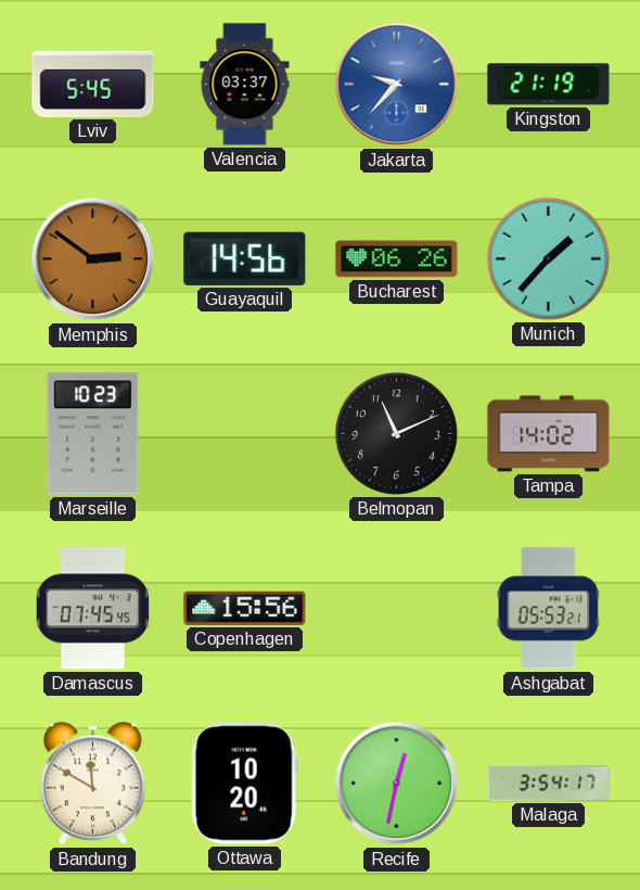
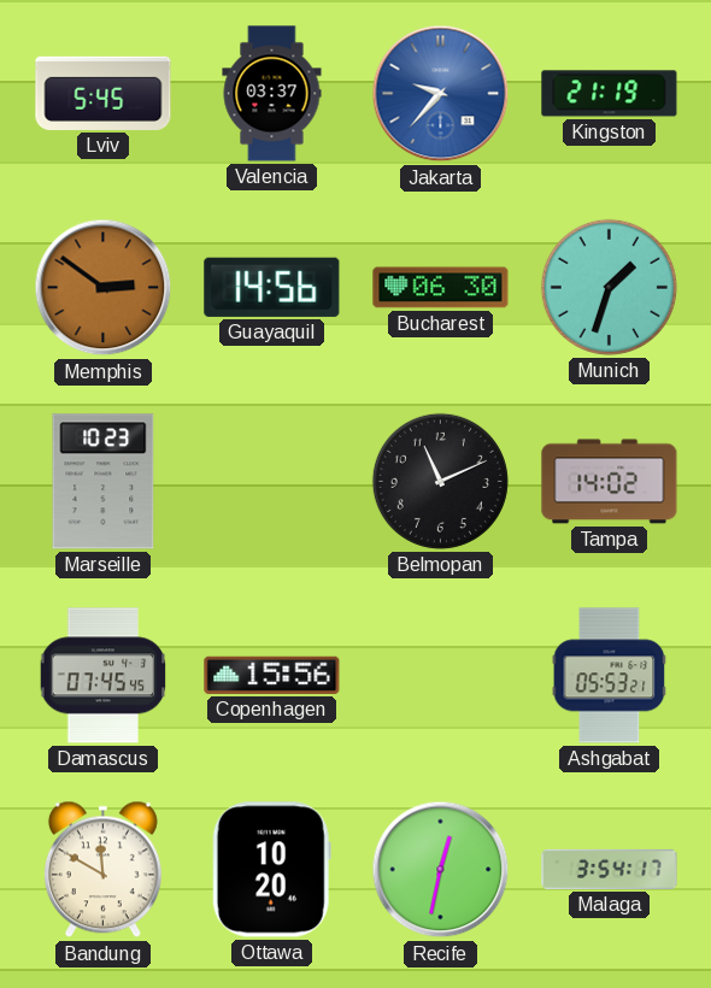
Bucharest: 06:26 -> 06:30
Munich: 1:37 -> 1:33
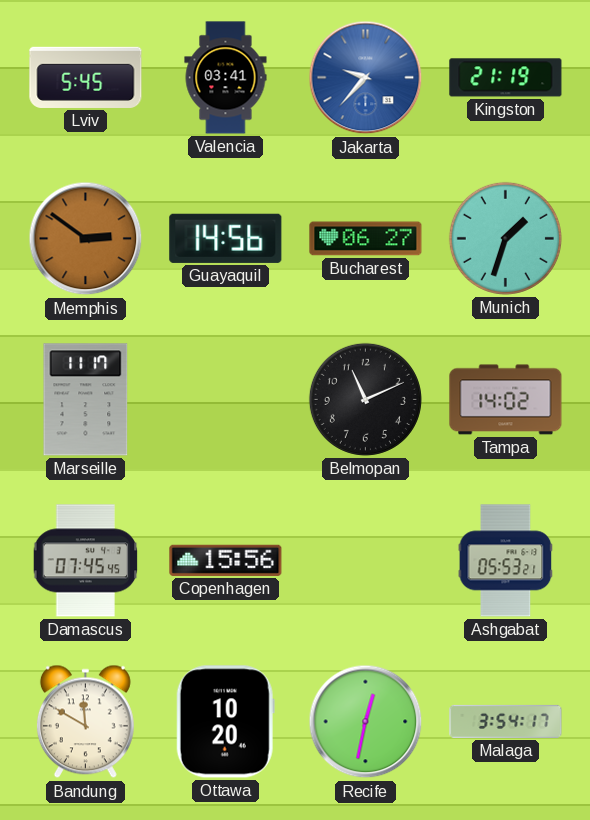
Valencia: 03:37 -> 03:41
Bucharest: 06:30 -> 06:27
Marseille: 10:23 -> 11:17
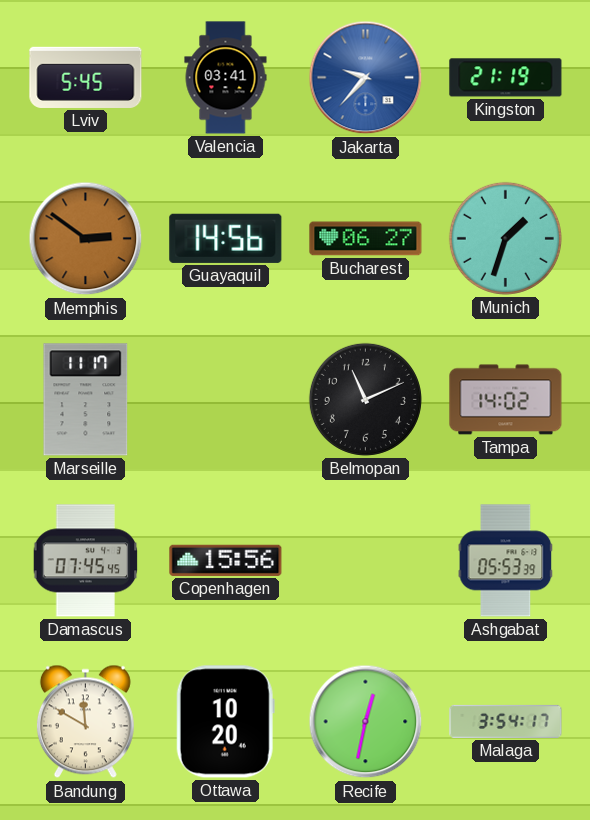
Ashgabat: 05:53:21 -> 05:53:39
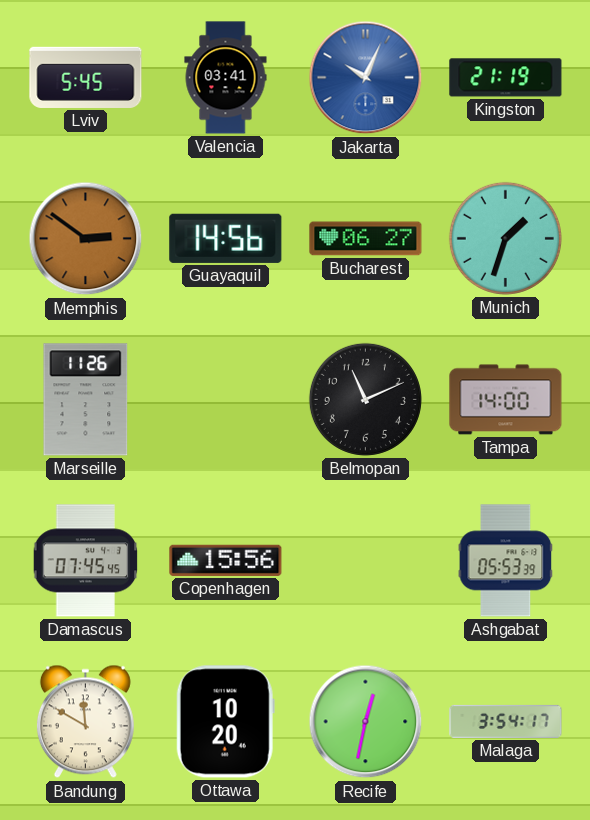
Jakarta: 9:37 -> 10:04
Marseille: 11:17 -> 11:26
Tampa: 14:02 -> 14:00
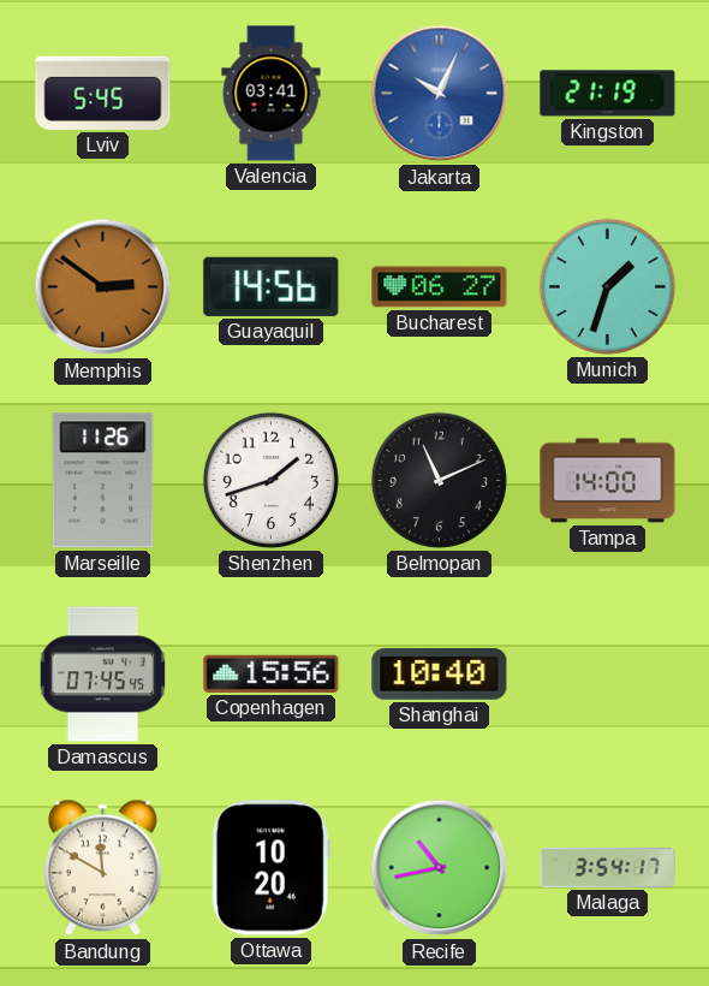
Shenzhen: none -> 1:42
Shanghai: none -> 10:40
Ashgabat: 05:53 -> none
Recife: 12:32 -> 10:43
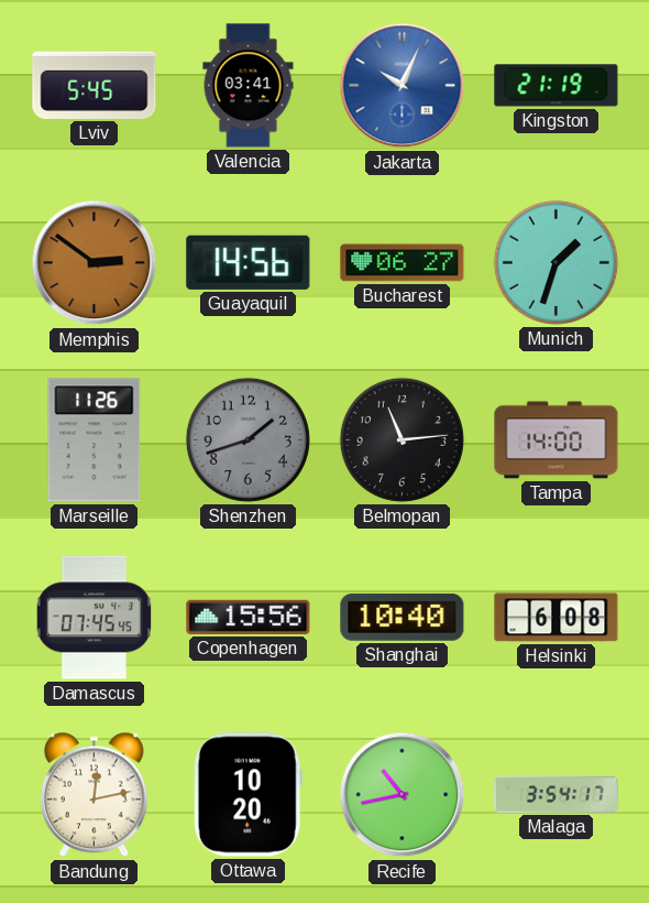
Shenzhen dial: white -> grey
Belmopan: 11:11 -> 11:14
Helsinki: none -> 6:08
Bandung: 11:50 -> 12:13
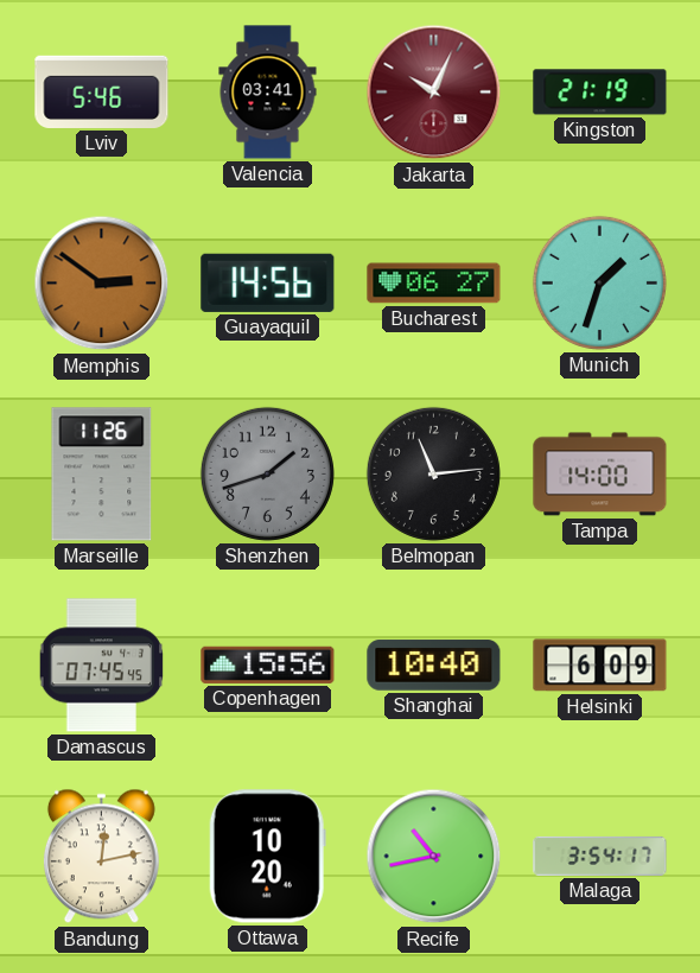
Lviv: 5:45 -> 5:46
Jakarta dial: blue -> burgundy
Helsinki: 6:08 -> 6:09
